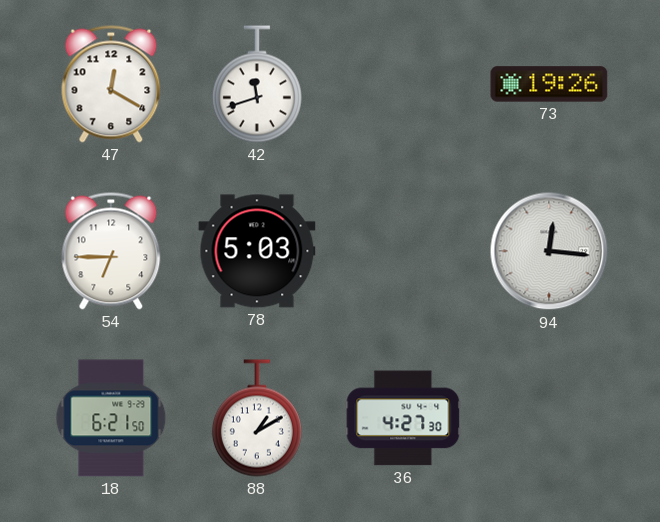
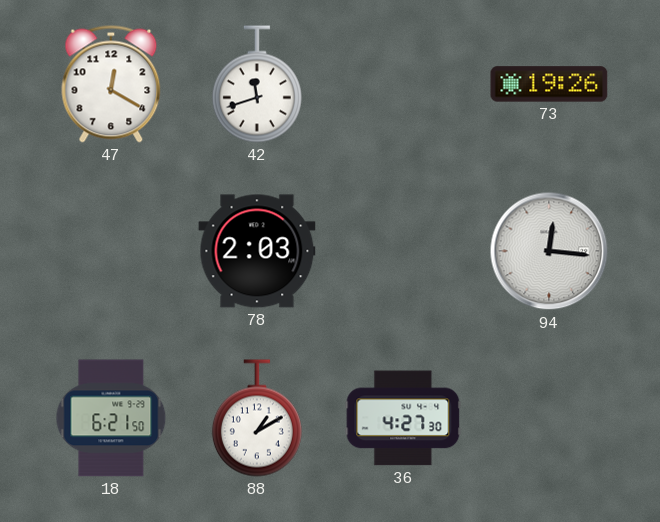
54: 6:45 -> none
78: 5:03 -> 2:03
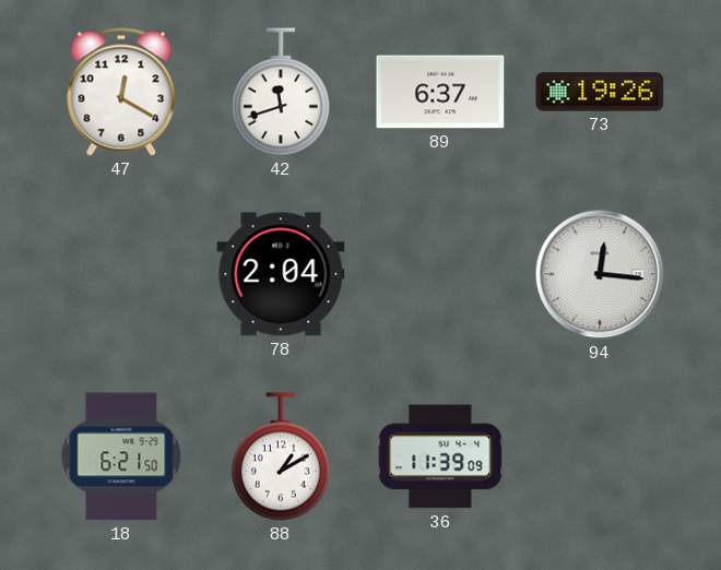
89: none -> 6:37
78: 2:03 -> 2:04
36: 4:27 -> 11:39
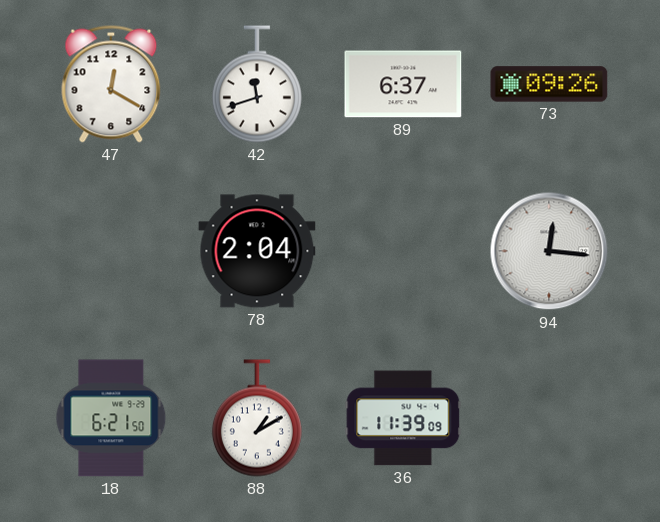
73: 19:26 -> 09:26
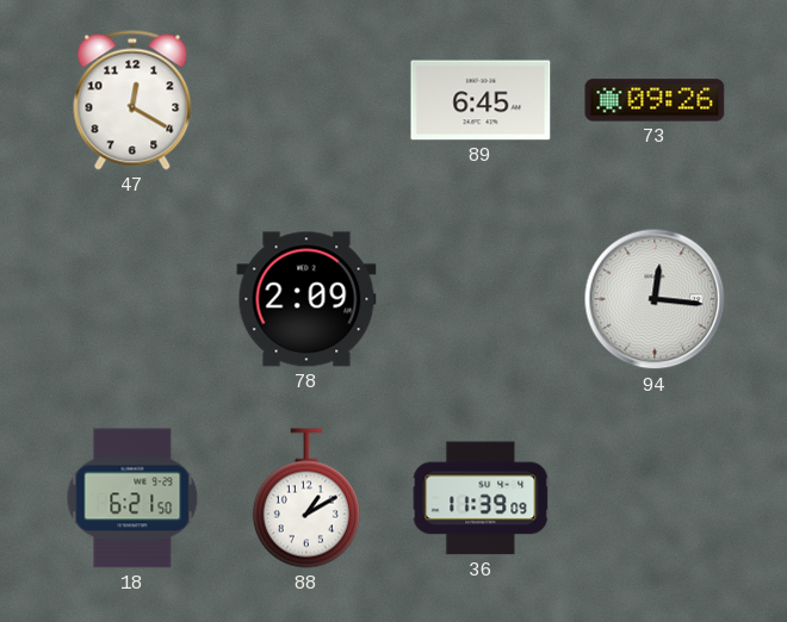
42: 11:42 -> none
89: 6:37 -> 6:45
78: 2:04 -> 2:09
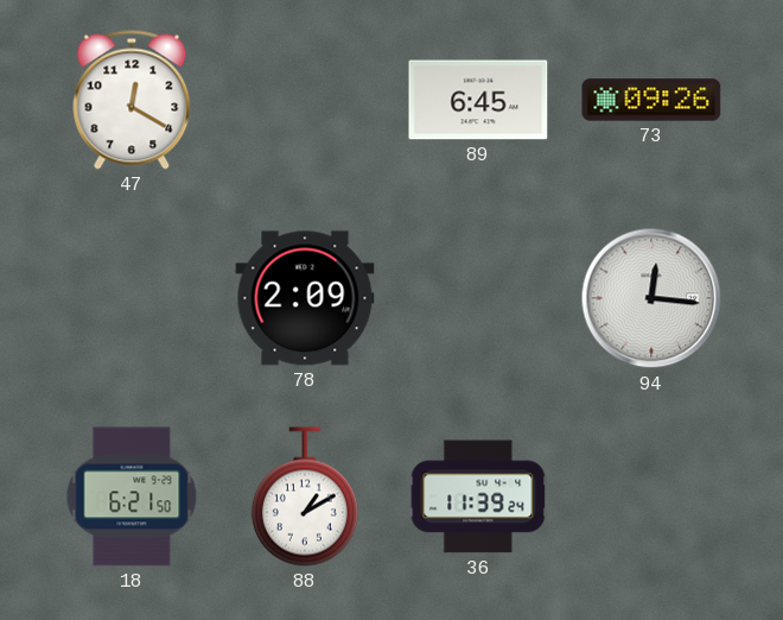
36: 11:39:09 -> 11:39:24
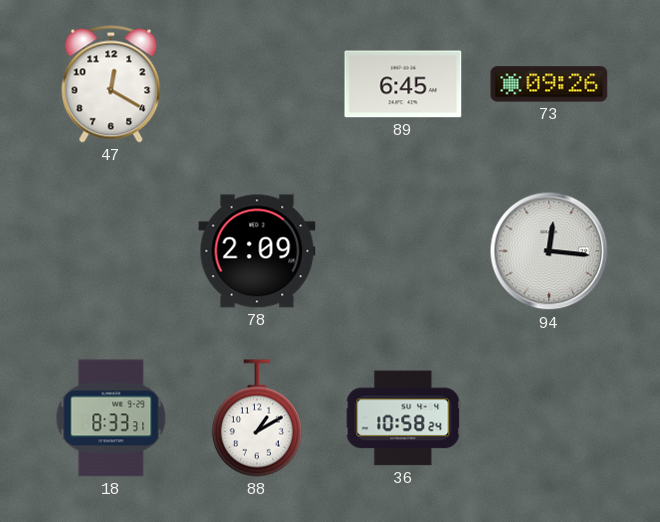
18: 6:21 -> 8:33
36: 11:39 -> 10:58
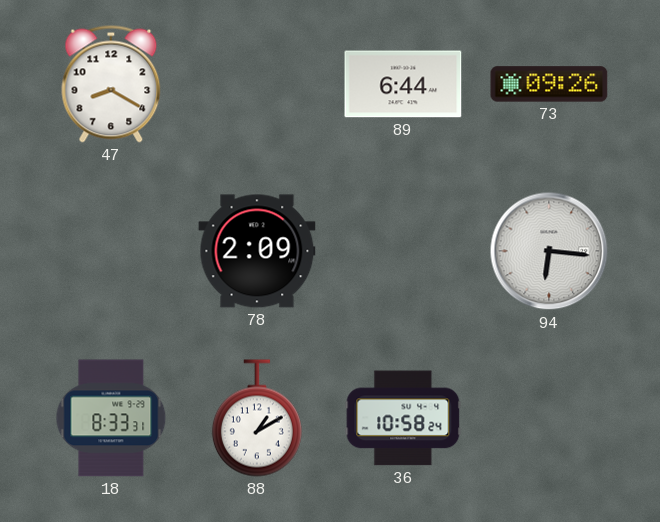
47: 12:20 -> 8:20
89: 6:45 -> 6:44
94: 12:16 -> 6:16
